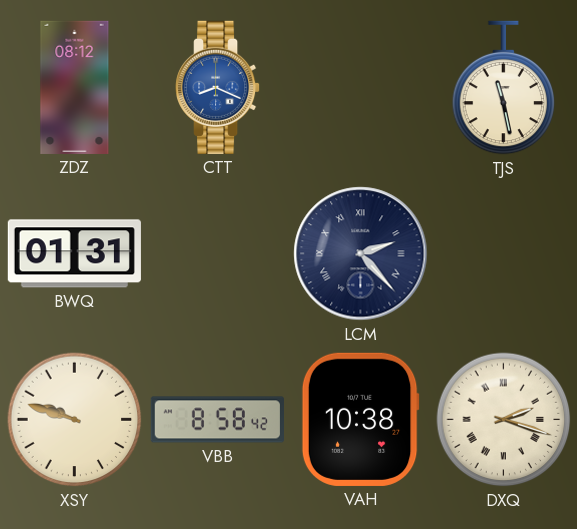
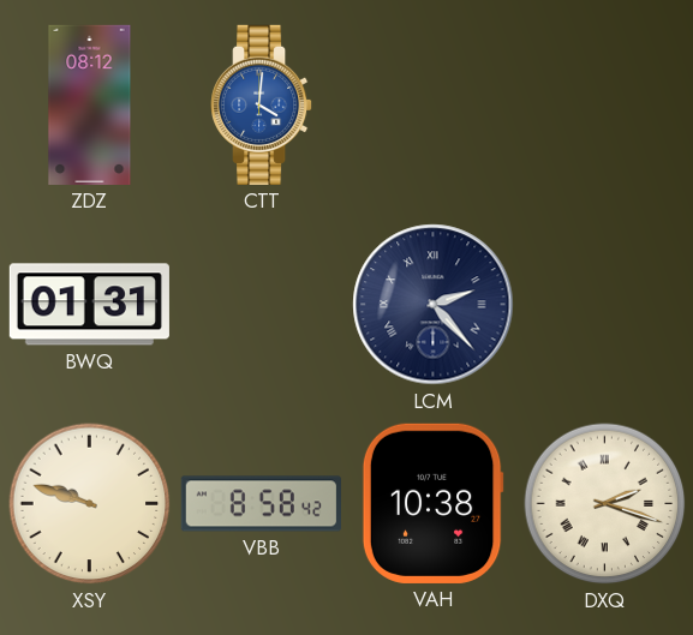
CTT: 8:19 -> 4:01
TJS: 11:28 -> none
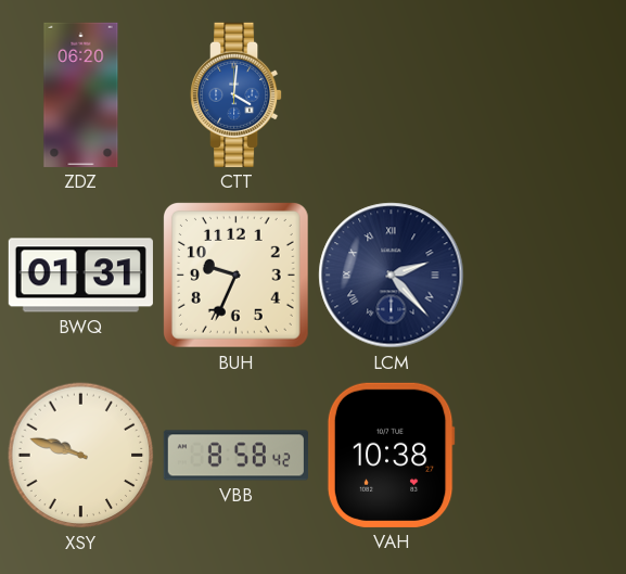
ZDZ: 08:12 -> 06:20
BUH: none -> 9:34
DXQ: 2:18 -> none
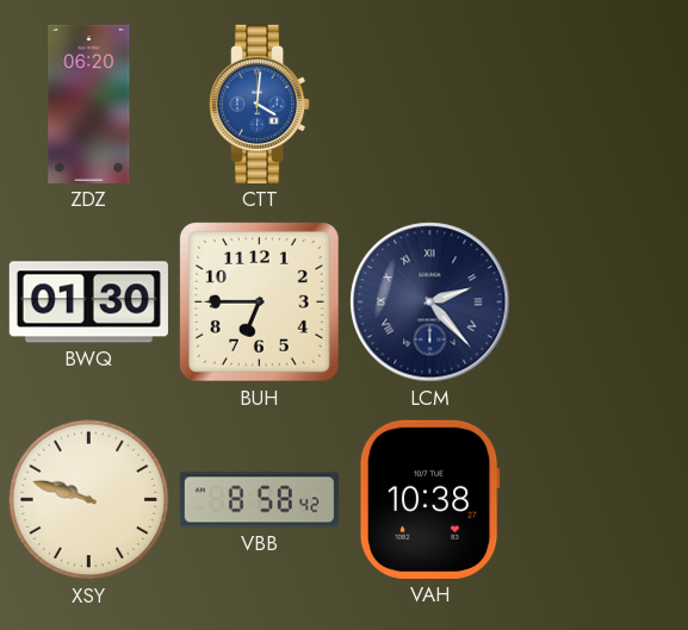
BWQ: 01:31 -> 01:30
BUH: 9:34 -> 6:45
